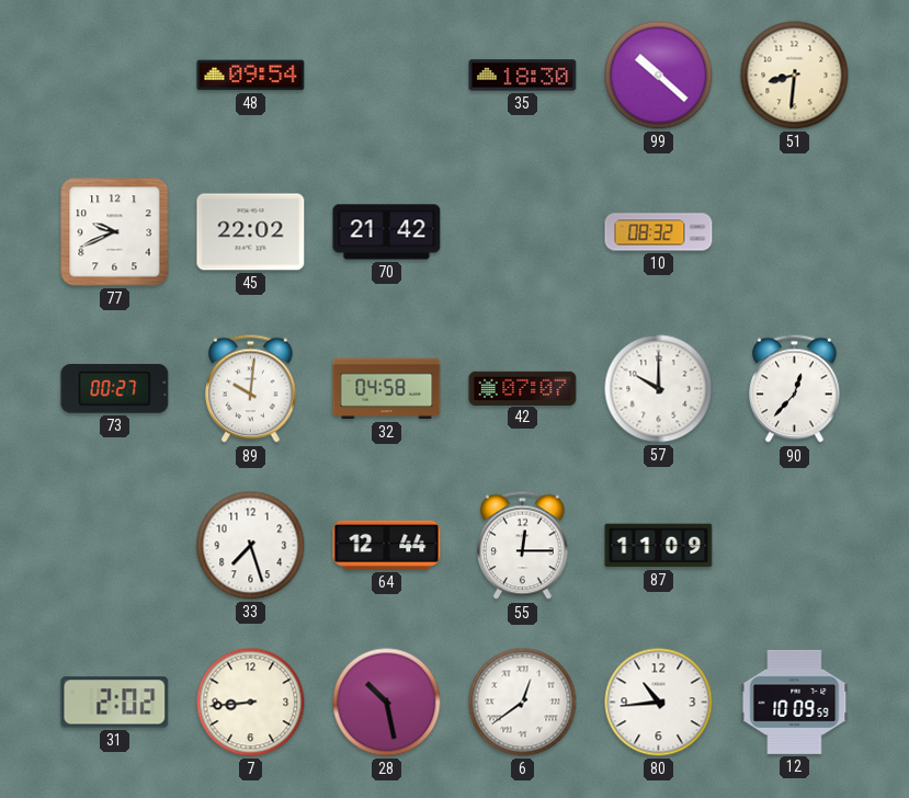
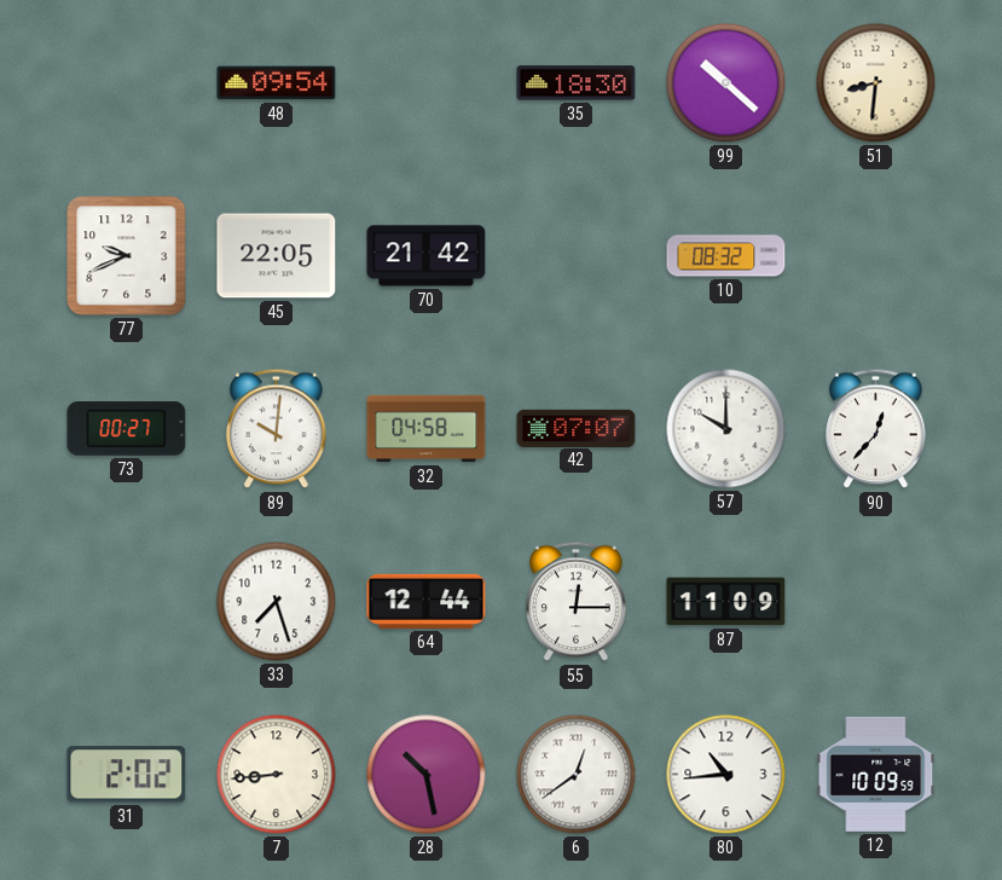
45: 22:02 -> 22:05
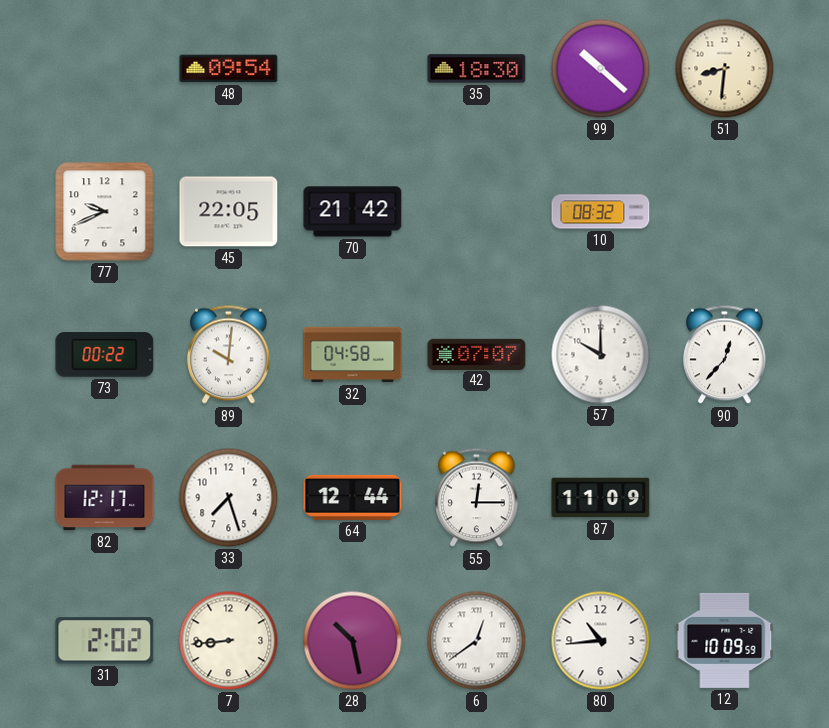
73: 00:27 -> 00:22
82: none -> 12:17
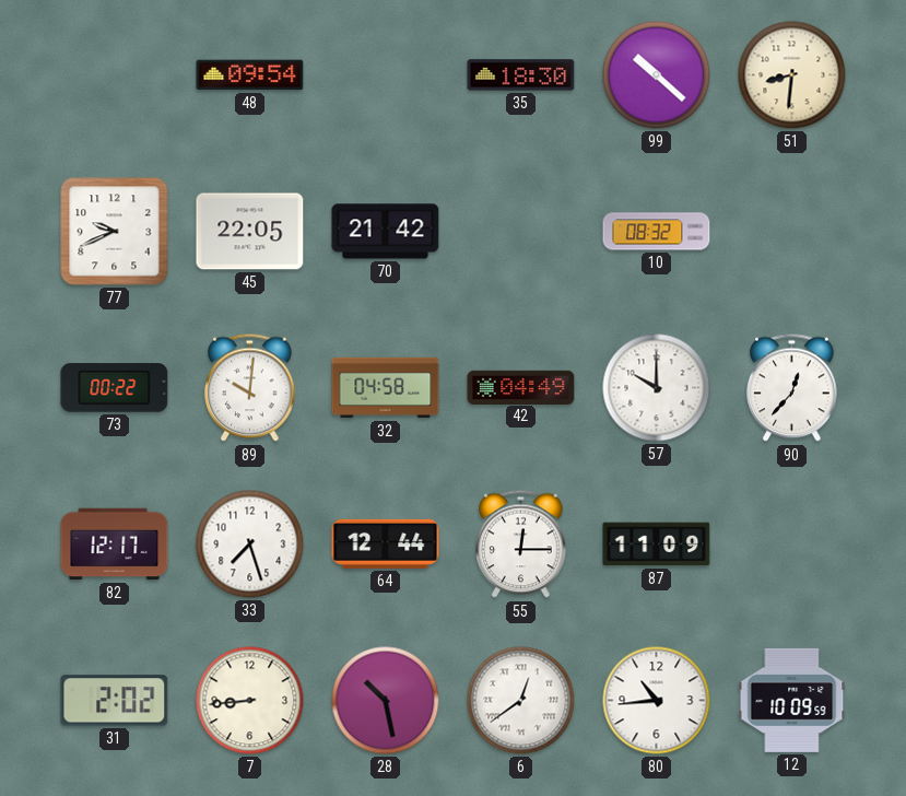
42: 07:07 -> 04:49
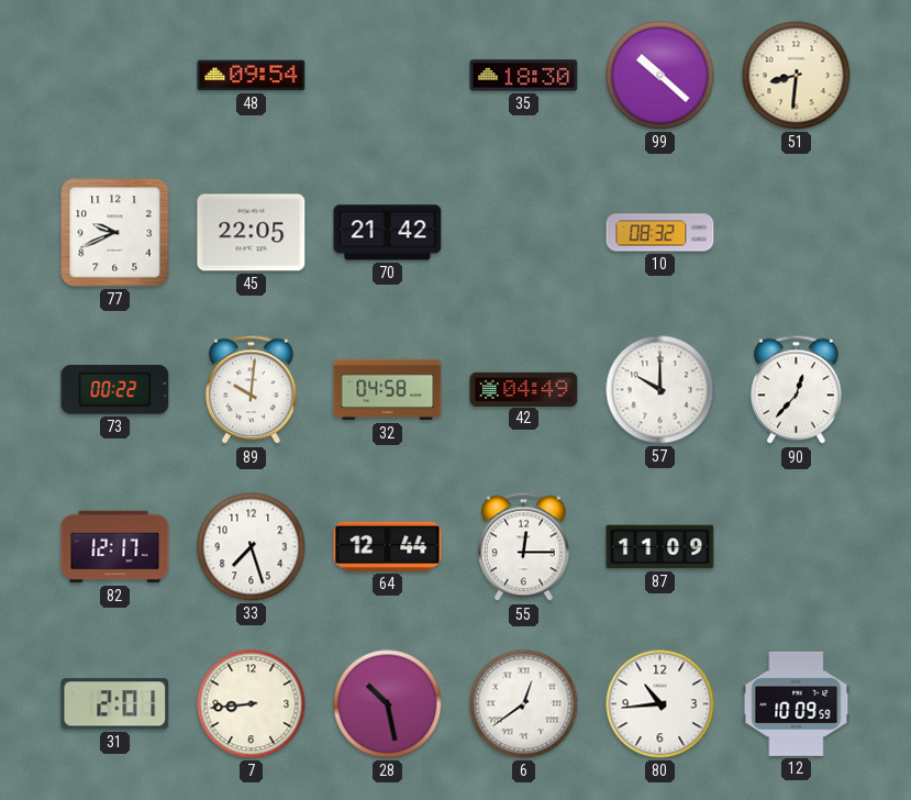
31: 2:02 -> 2:01
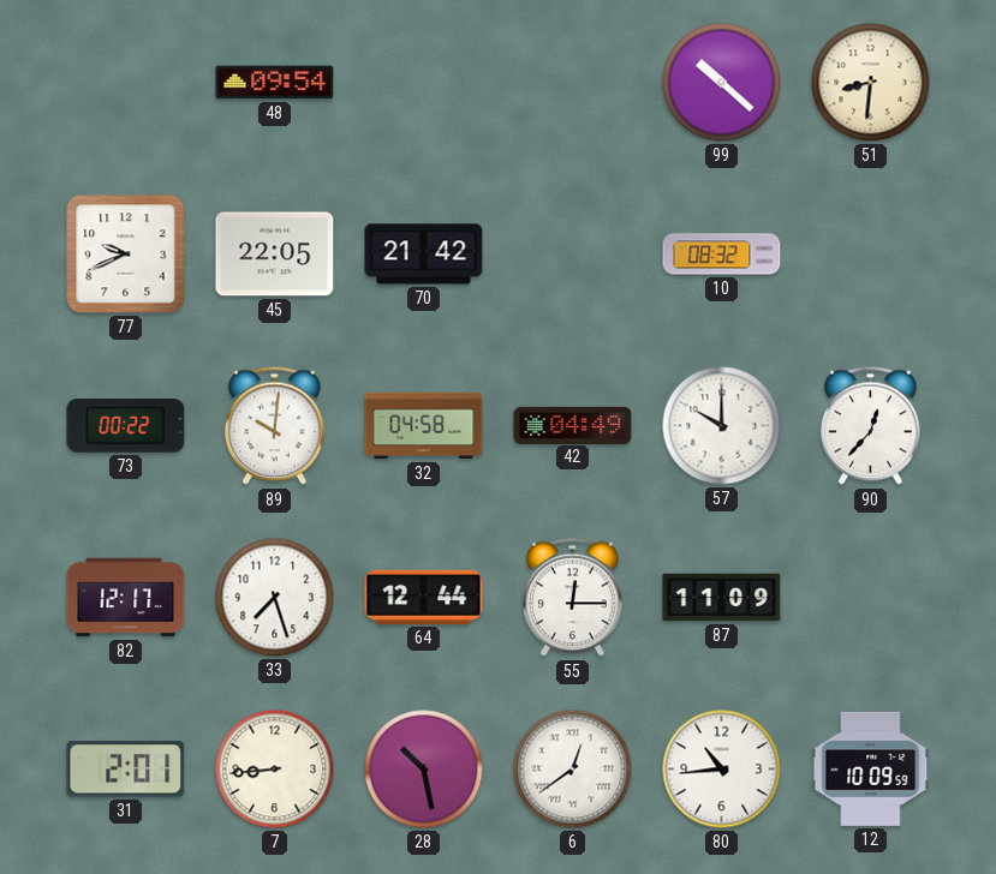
35: 18:30 -> none
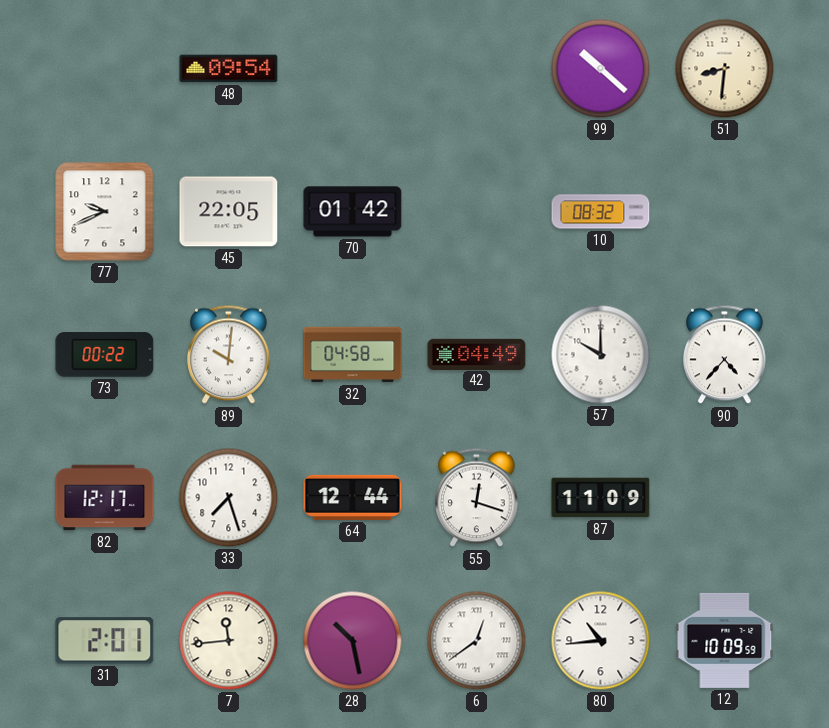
70: 21:42 -> 01:42
90: 12:37 -> 4:37
55: 12:15 -> 12:18
7: 8:44 -> 11:44
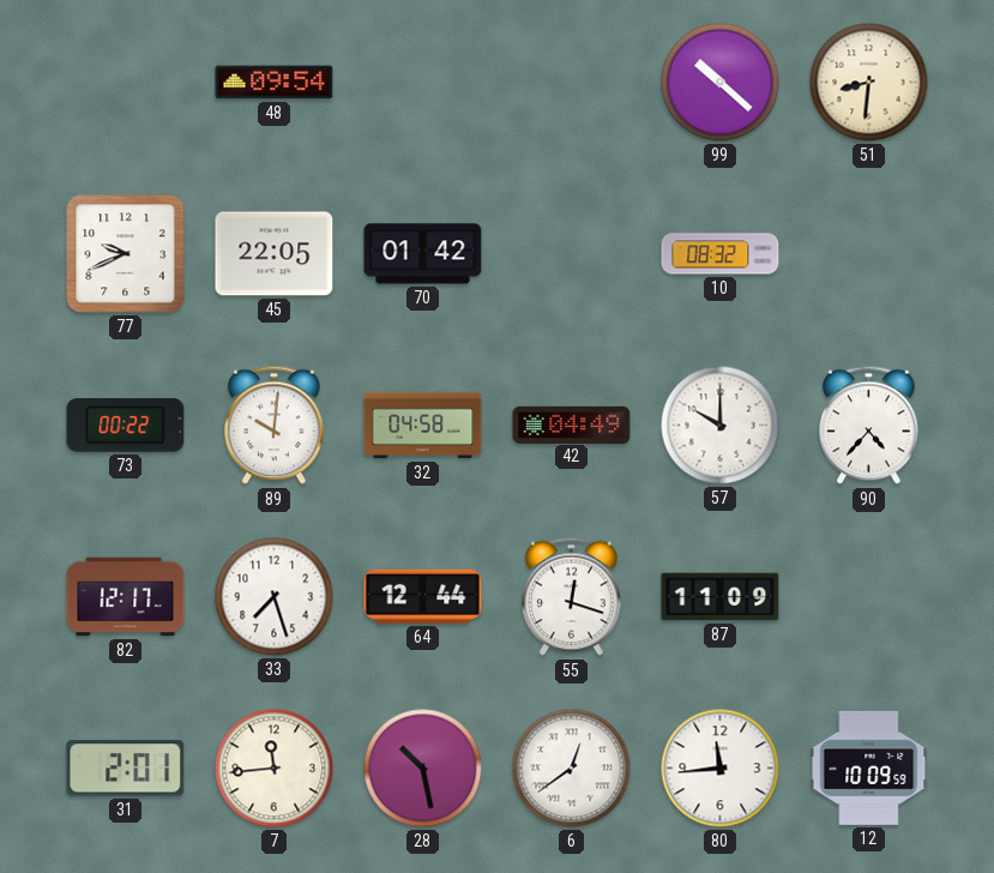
80: 10:44 -> 11:44
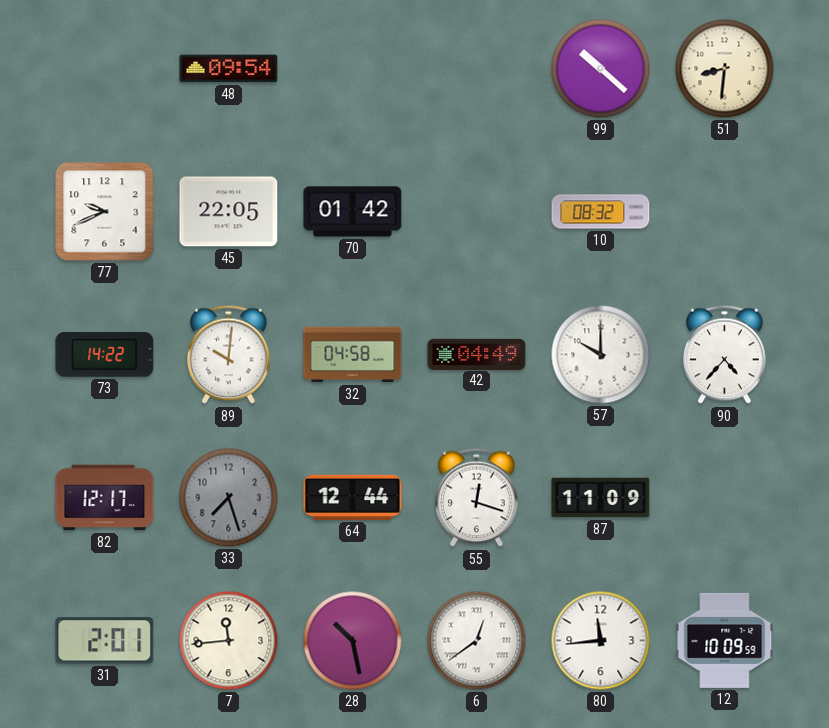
73: 00:22 -> 14:22
33 dial: white -> grey
